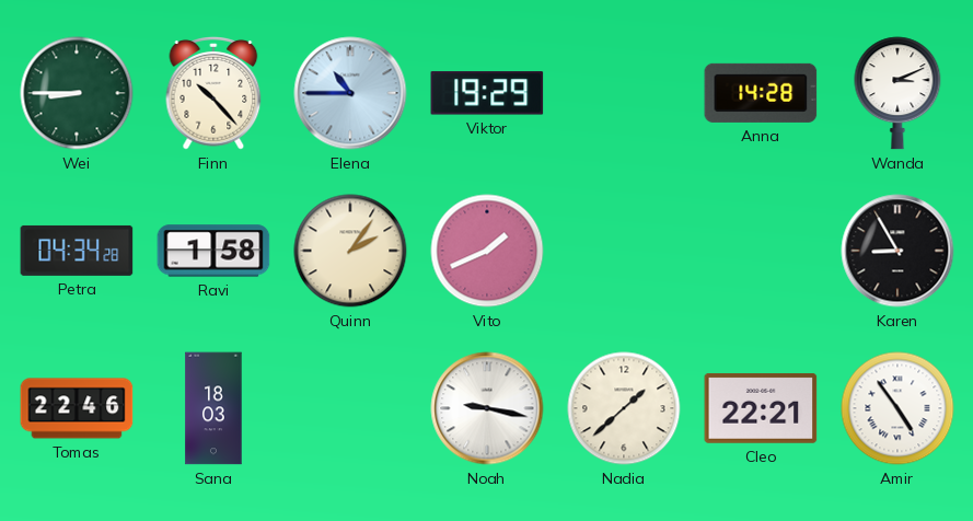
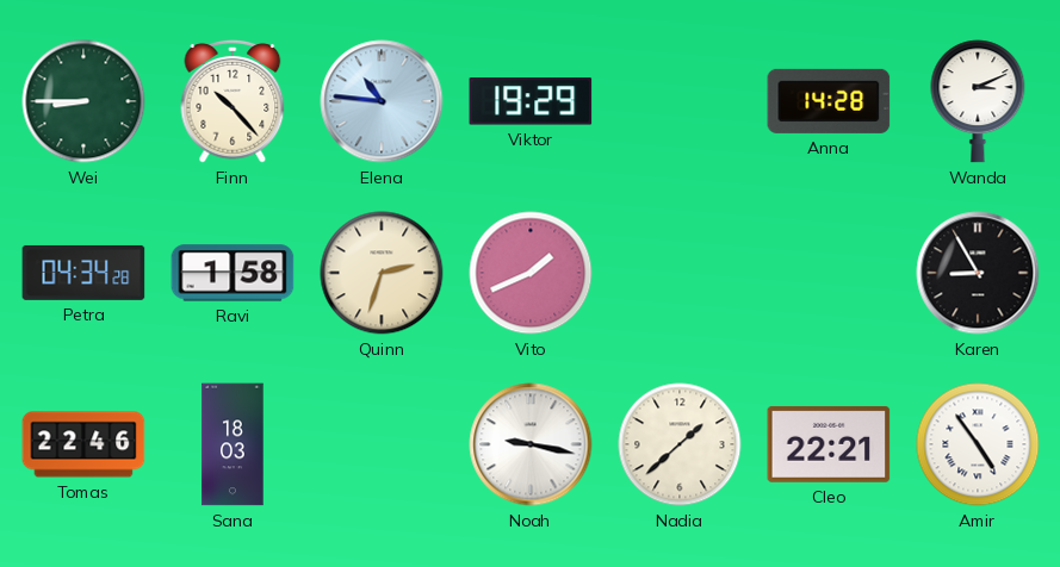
Elena: 10:45 -> 10:46
Quinn: 2:06 -> 2:33
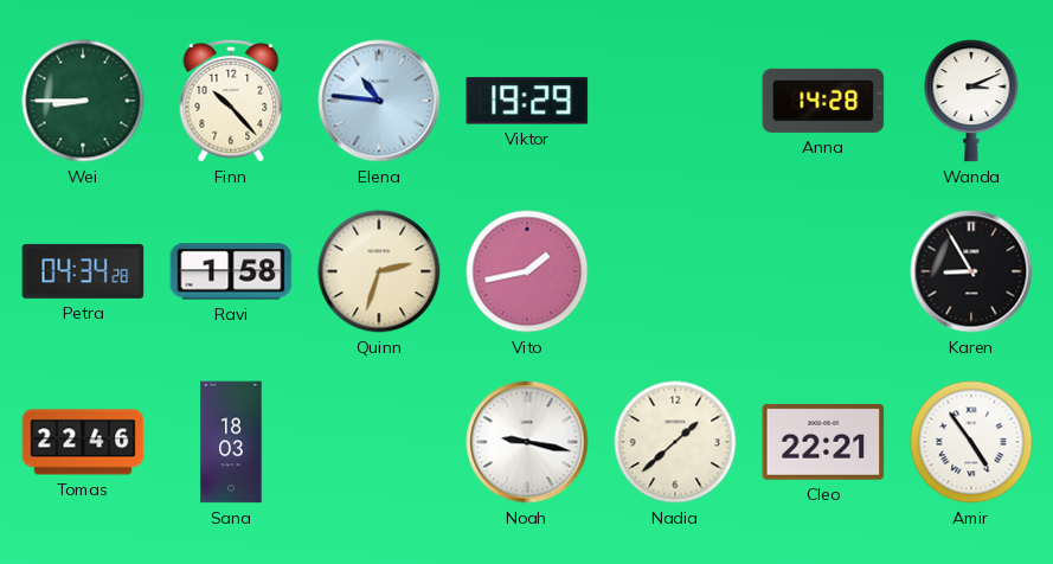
Vito: 1:41 -> 1:43
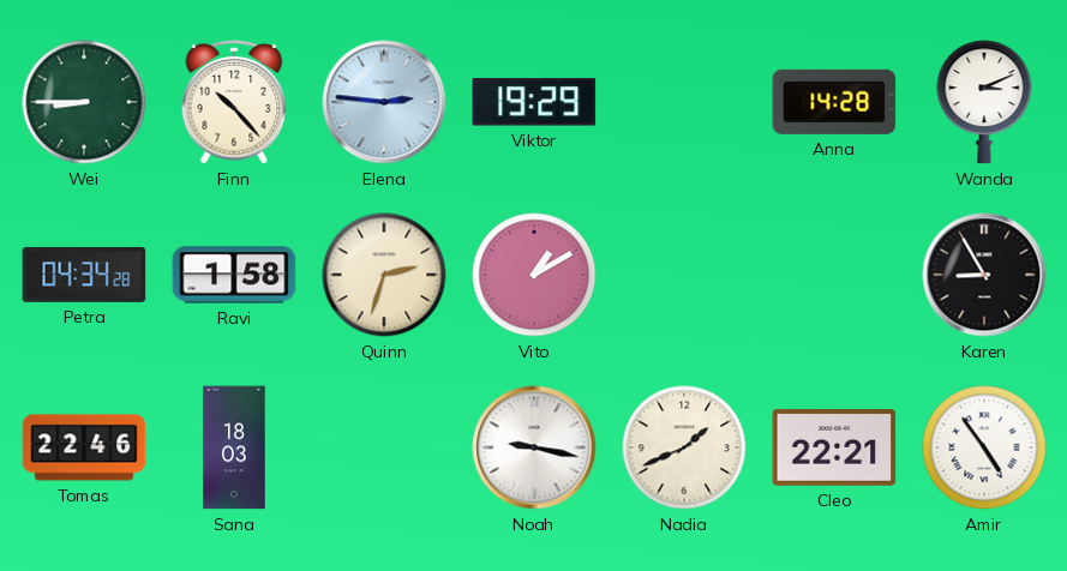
Elena: 10:46 -> 2:46
Vito: 1:43 -> 1:10
Nadia: 1:38 -> 1:41
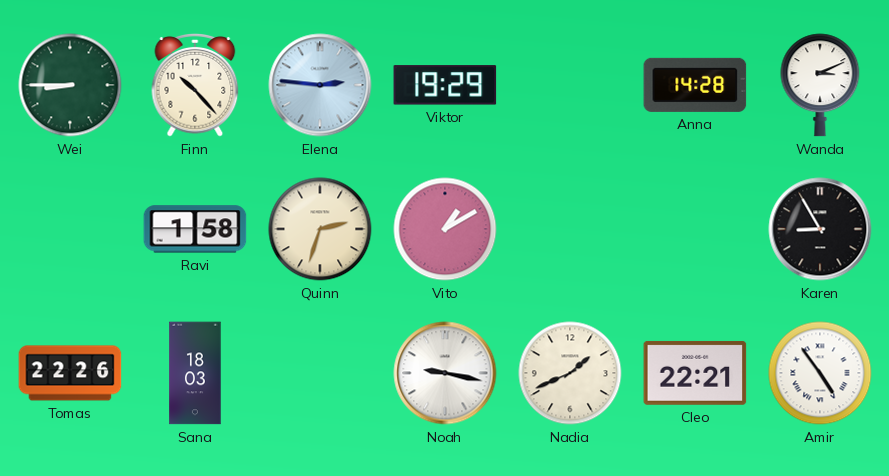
Petra: 04:34 -> none
Tomas: 22:46 -> 22:26
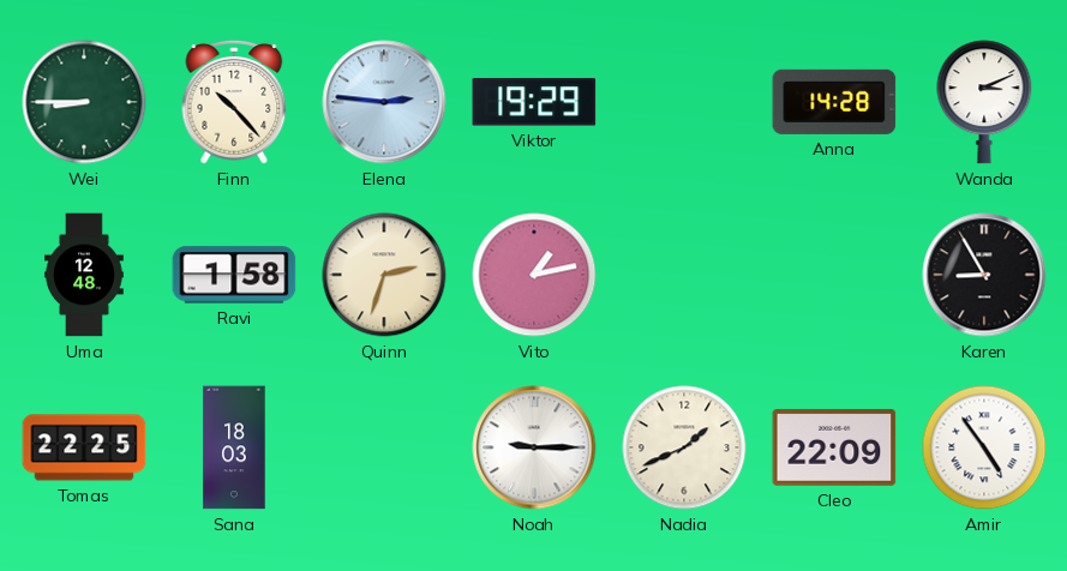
Uma: none -> 12:48
Vito: 1:10 -> 1:13
Tomas: 22:26 -> 22:25
Noah: 9:17 -> 9:15
Cleo: 22:21 -> 22:09
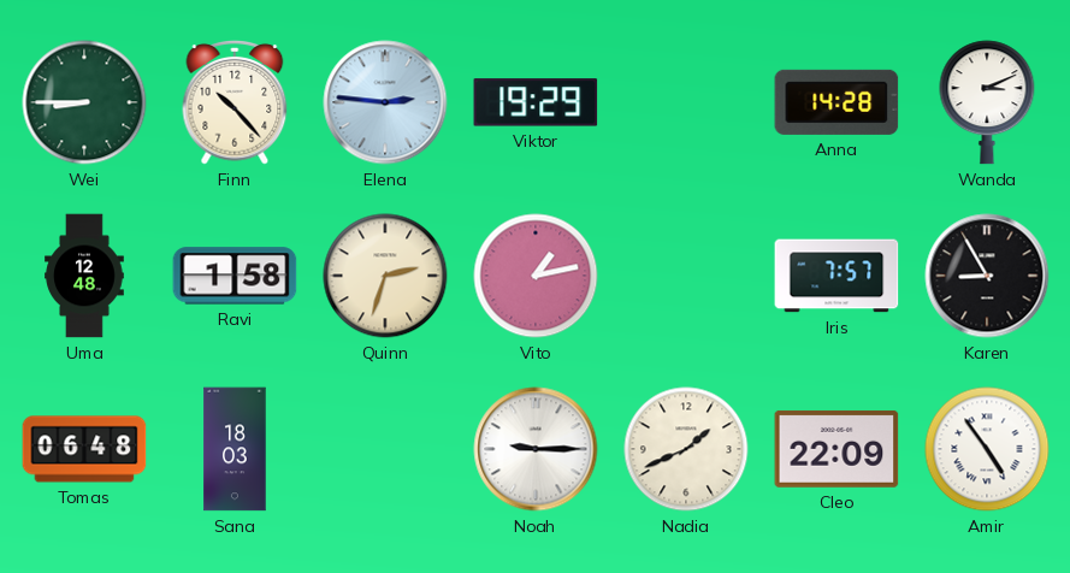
Iris: none -> 7:57
Tomas: 22:25 -> 06:48
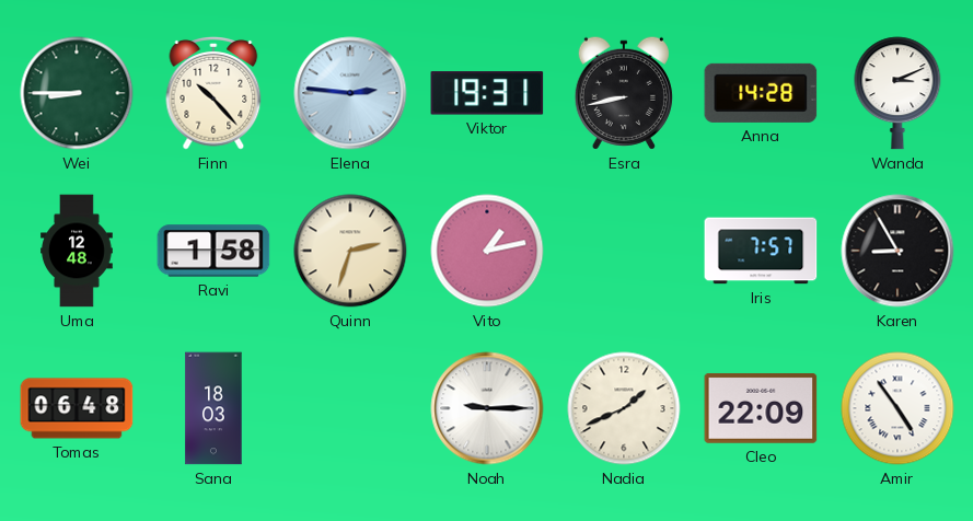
Viktor: 19:29 -> 19:31
Esra: none -> 8:43
